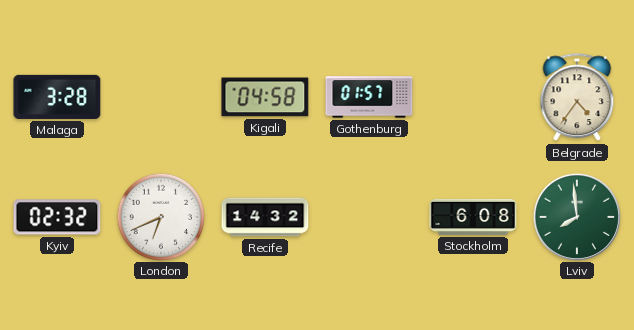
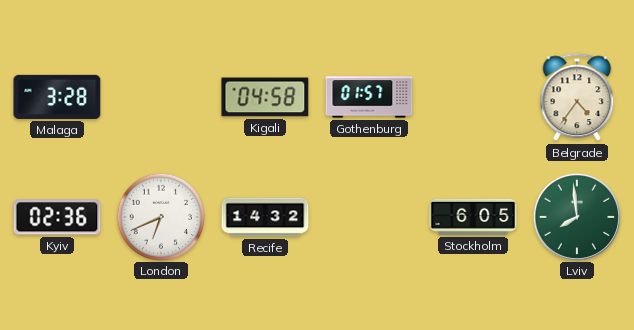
Kyiv: 02:32 -> 02:36
Stockholm: 6:08 -> 6:05
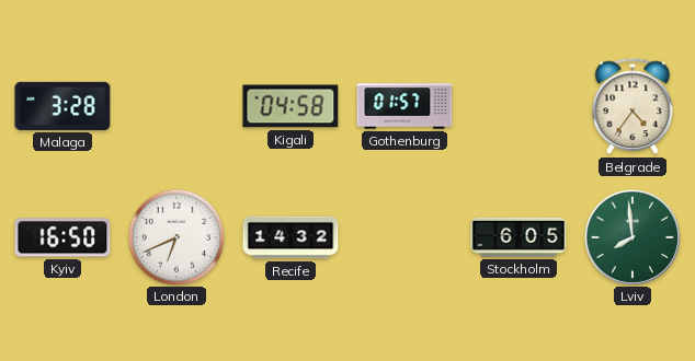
Kyiv: 02:36 -> 16:50
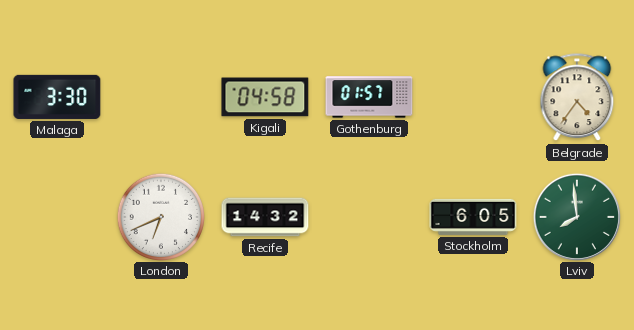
Malaga: 3:28 -> 3:30
Kyiv: 16:50 -> none
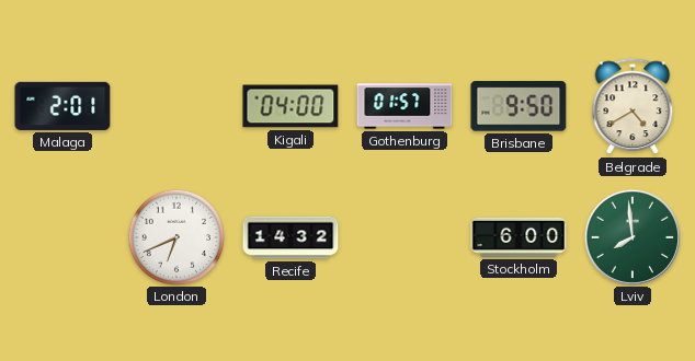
Malaga: 3:30 -> 2:01
Kigali: 04:58 -> 04:00
Brisbane: none -> 9:50
Belgrade: 4:36 -> 4:40
Stockholm: 6:05 -> 6:00
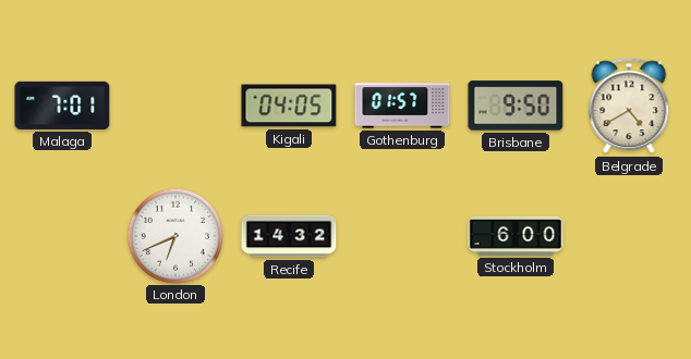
Malaga: 2:01 -> 7:01
Kigali: 04:00 -> 04:05
Lviv: 7:59 -> none
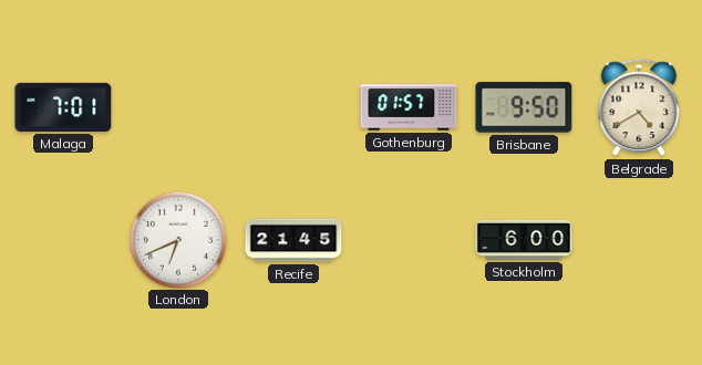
Kigali: 04:05 -> none
Recife: 14:32 -> 21:45
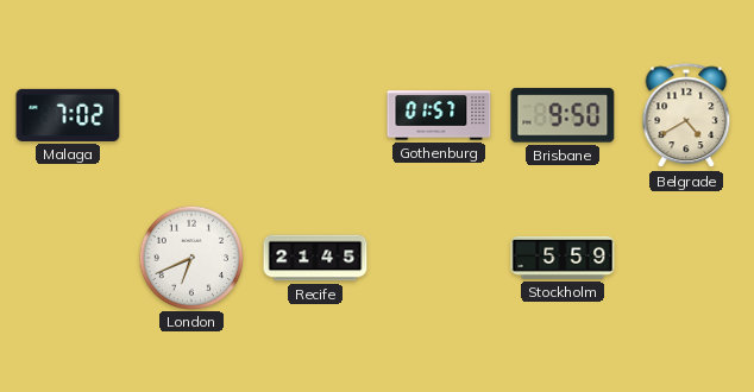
Malaga: 7:01 -> 7:02
Stockholm: 6:00 -> 5:59
